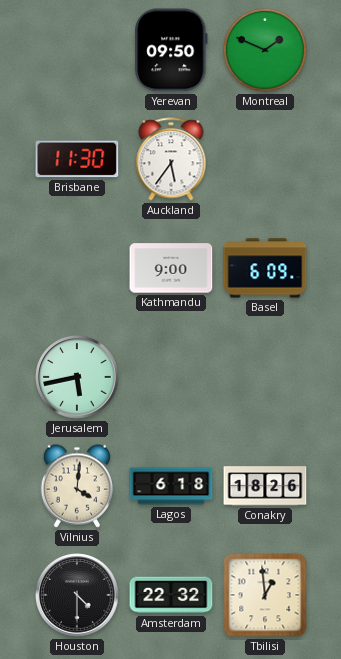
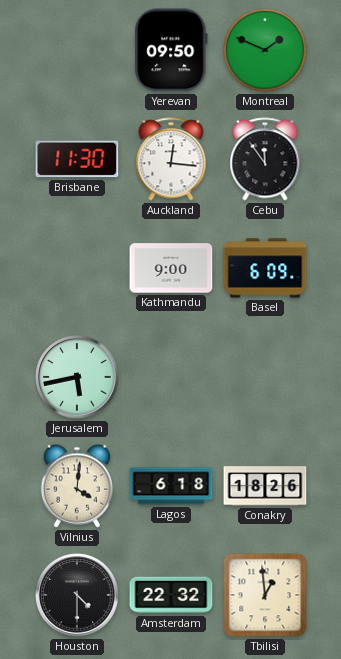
Auckland: 5:36 -> 12:16
Cebu: none -> 11:54
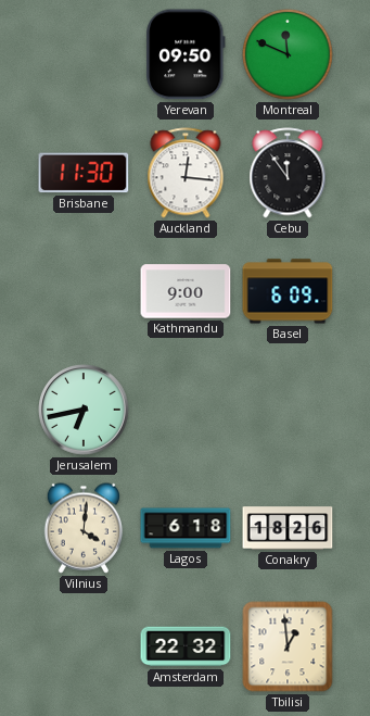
Montreal: 1:49 -> 11:49
Jerusalem: 5:43 -> 6:43
Houston: 4:30 -> none
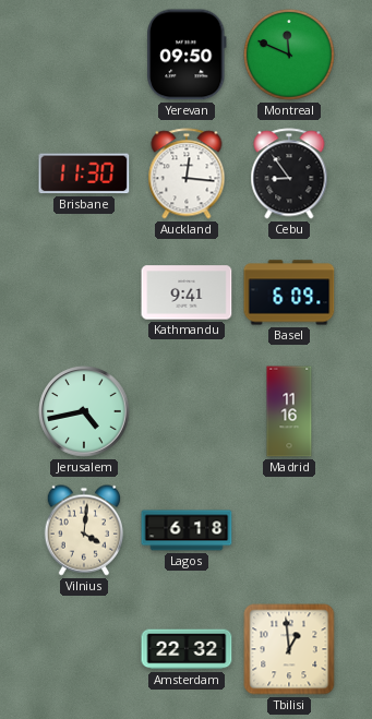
Cebu: 11:54 -> 8:54
Kathmandu: 9:00 -> 9:41
Jerusalem: 6:43 -> 4:43
Madrid: none -> 11:16
Conakry: 18:26 -> none
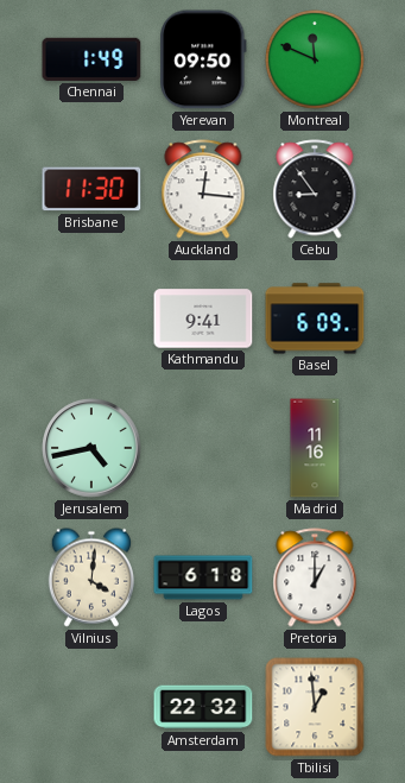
Chennai: none -> 1:49
Pretoria: none -> 1:00
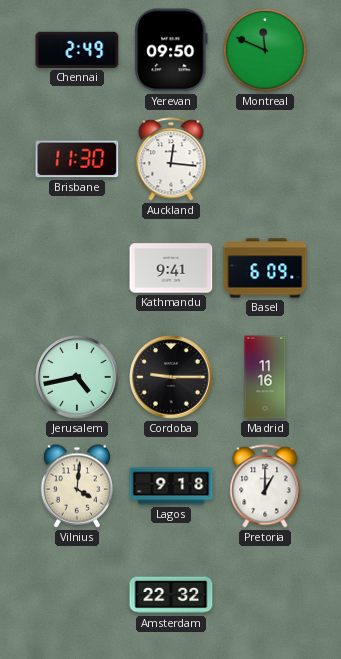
Chennai: 1:49 -> 2:49
Cebu: 8:54 -> none
Cordoba: none -> 9:15
Lagos: 6:18 -> 9:18
Tbilisi: 12:59 -> none
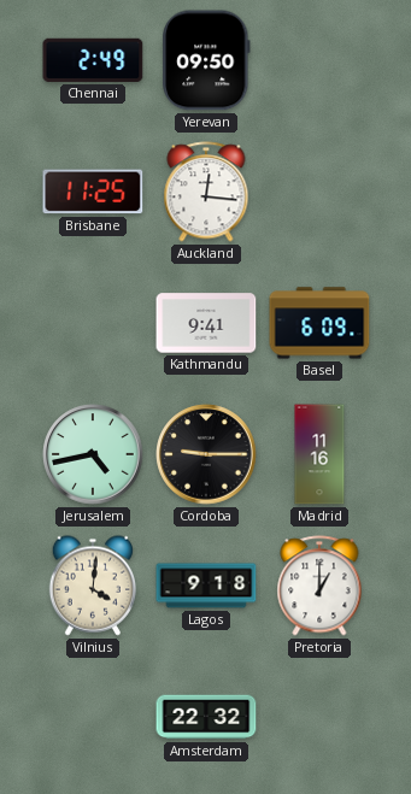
Montreal: 11:49 -> none
Brisbane: 11:30 -> 11:25
